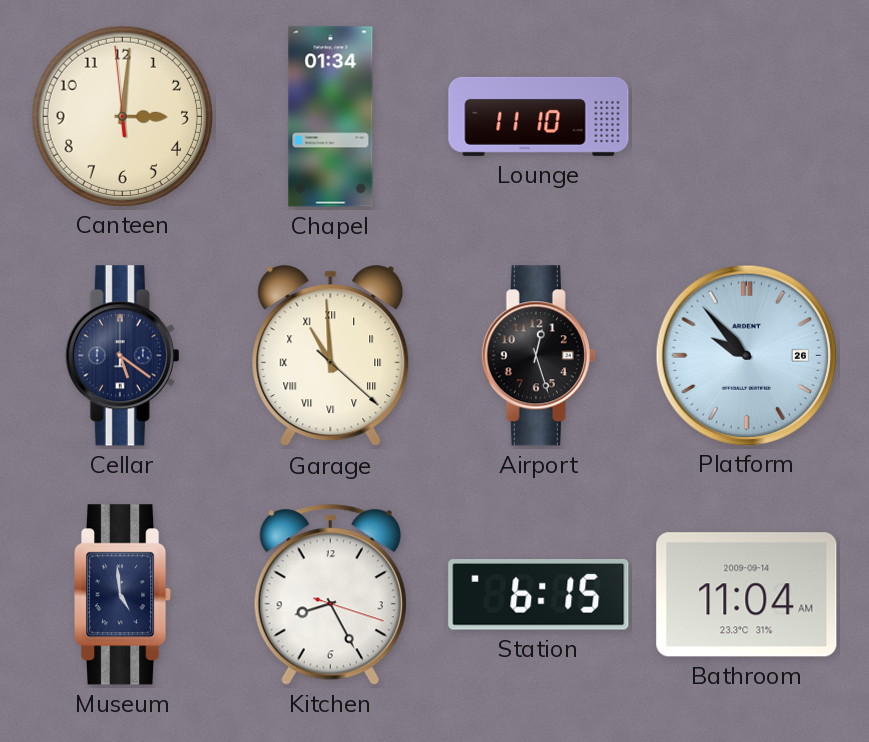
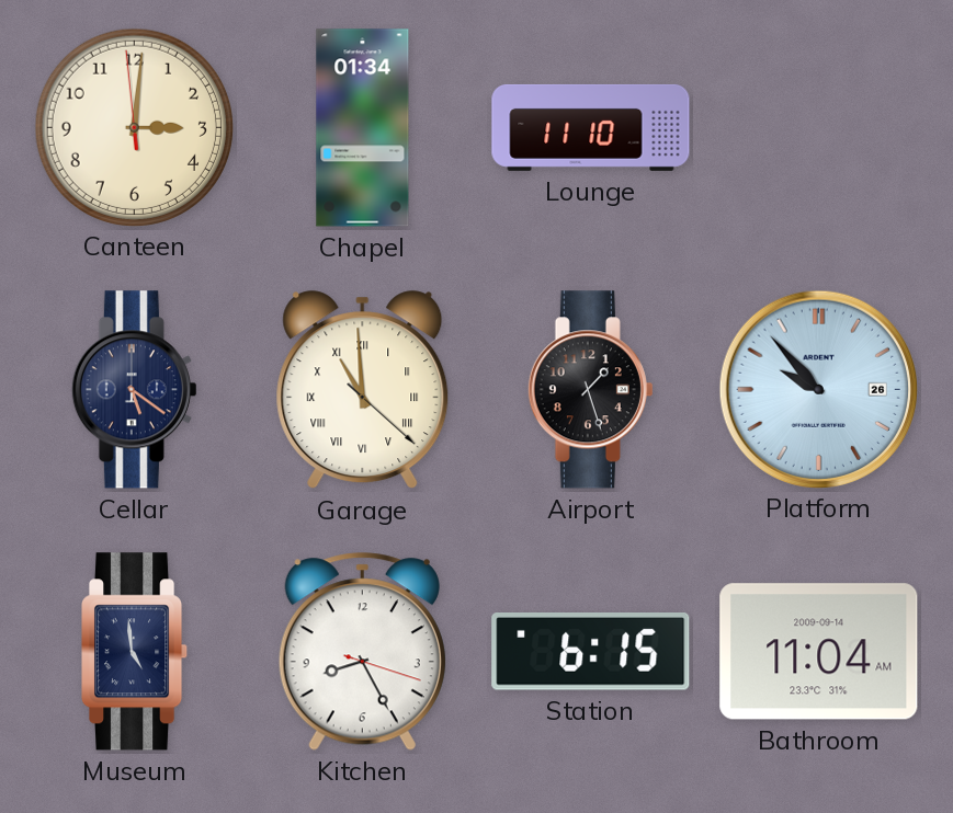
Airport: 12:27 -> 1:27
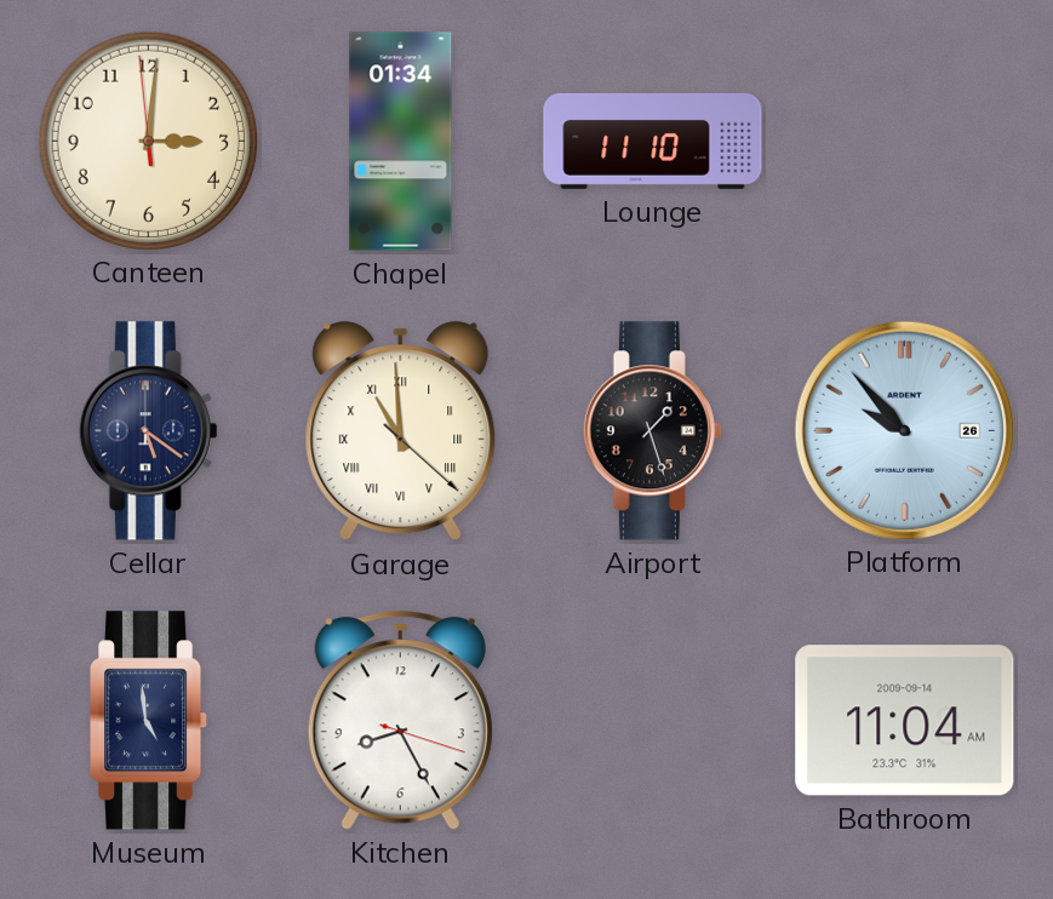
Station: 6:15 -> none
